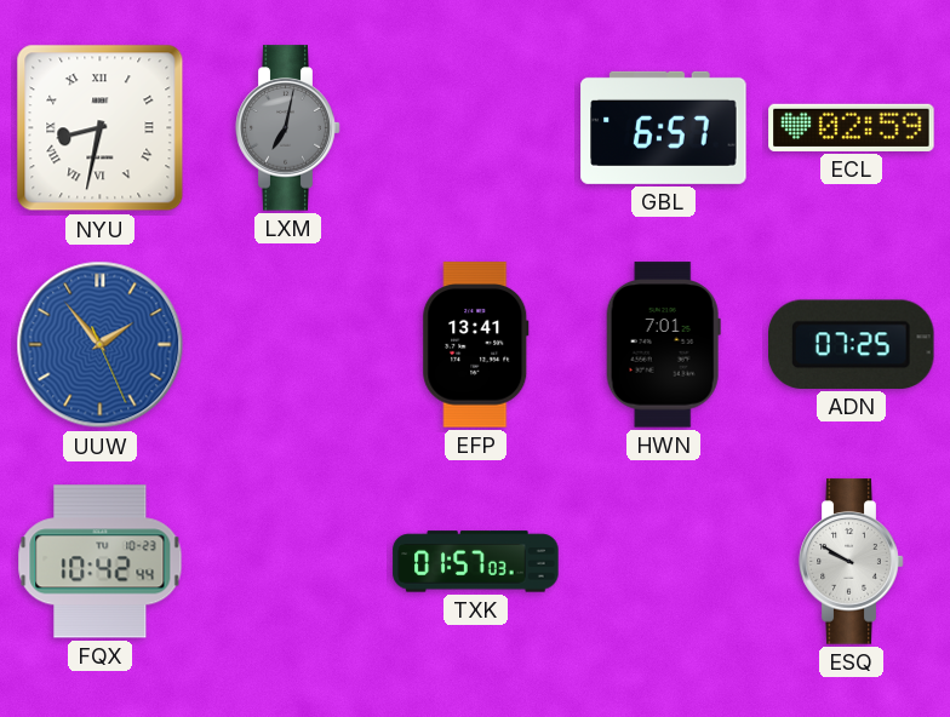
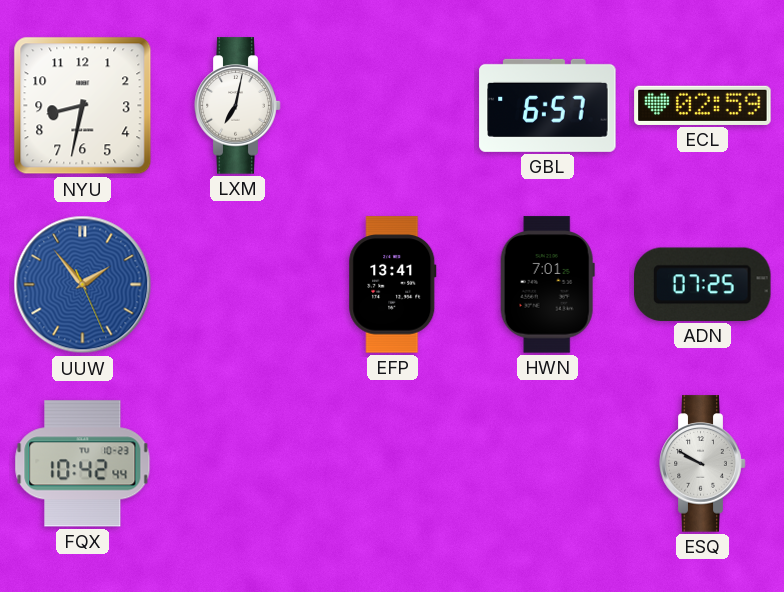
NYU numerals: Roman -> Arabic
LXM dial: grey -> white
TXK: 01:57 -> none
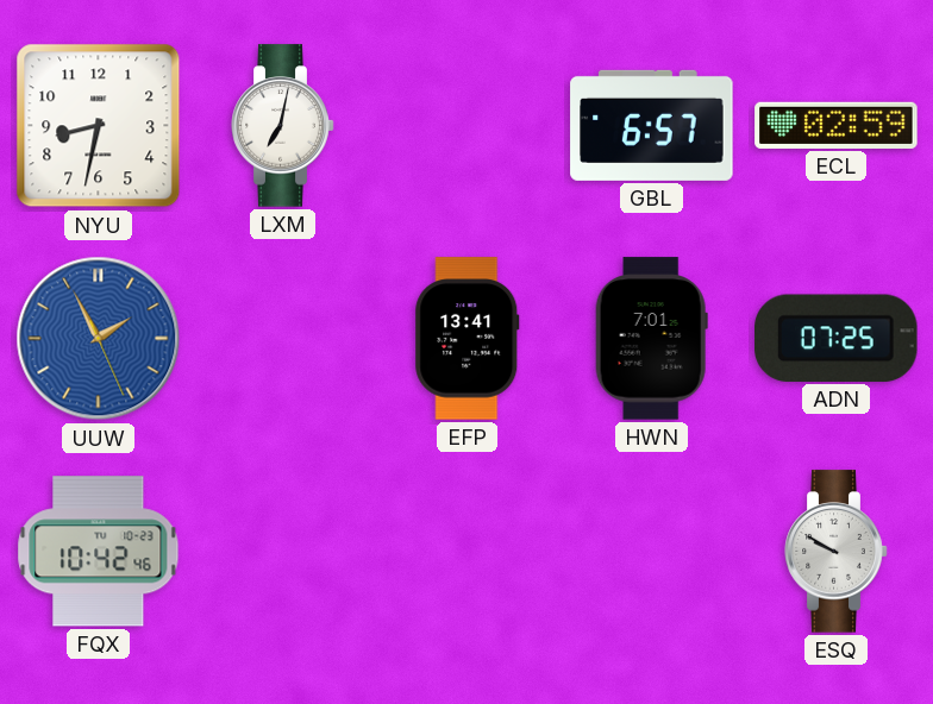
UUW: 1:53 -> 1:55
FQX: 10:42:44 -> 10:42:46
